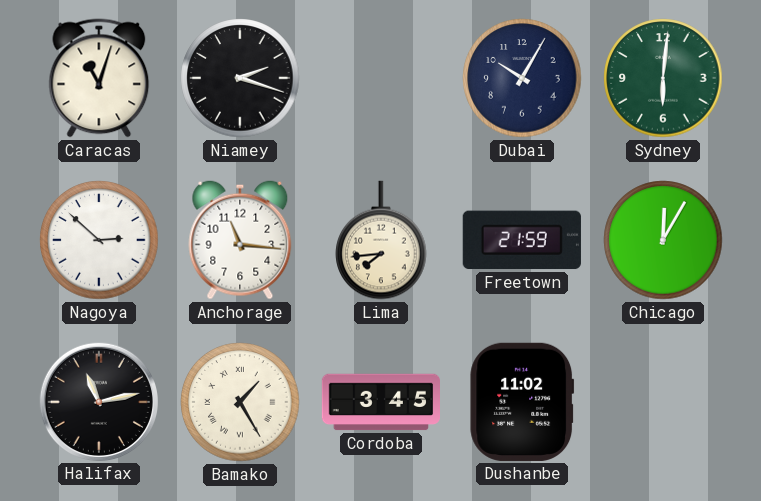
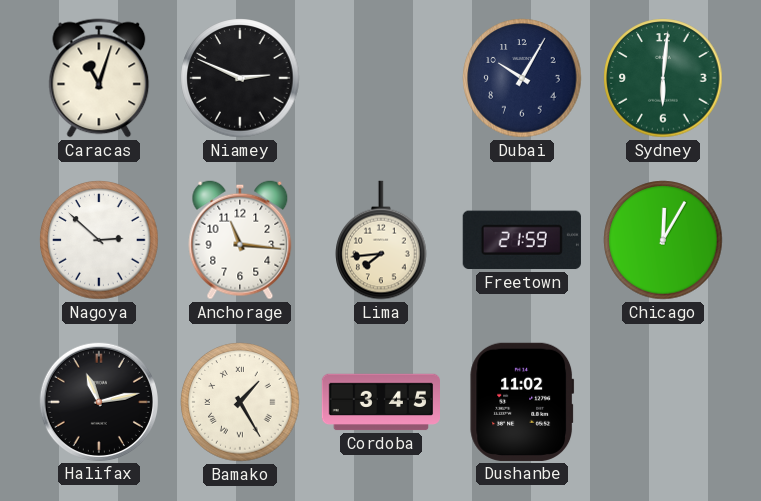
Niamey: 2:18 -> 2:49
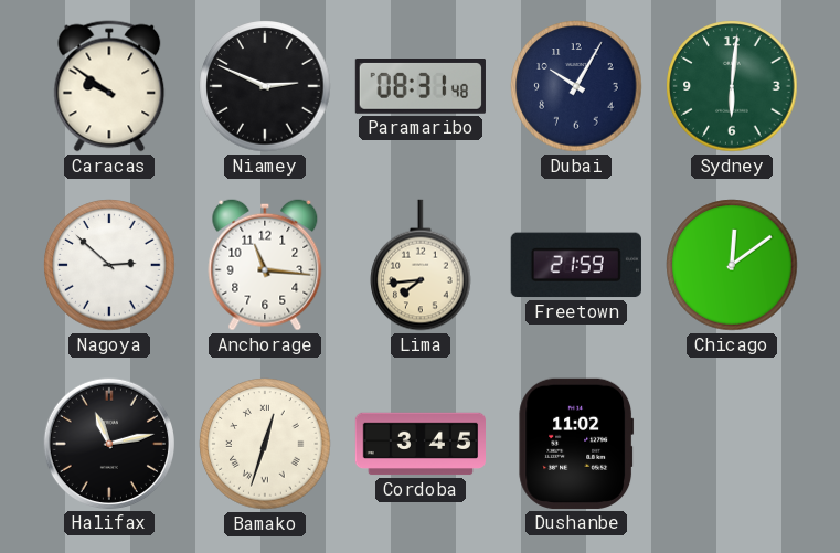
Caracas: 11:03 -> 9:51
Paramaribo: none -> 08:31
Chicago: 12:05 -> 12:09
Bamako: 1:25 -> 12:33
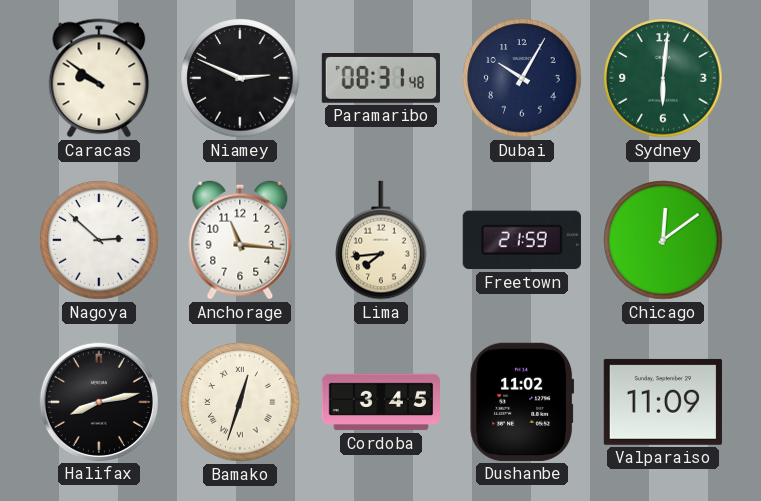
Halifax: 11:13 -> 8:13
Valparaiso: none -> 11:09
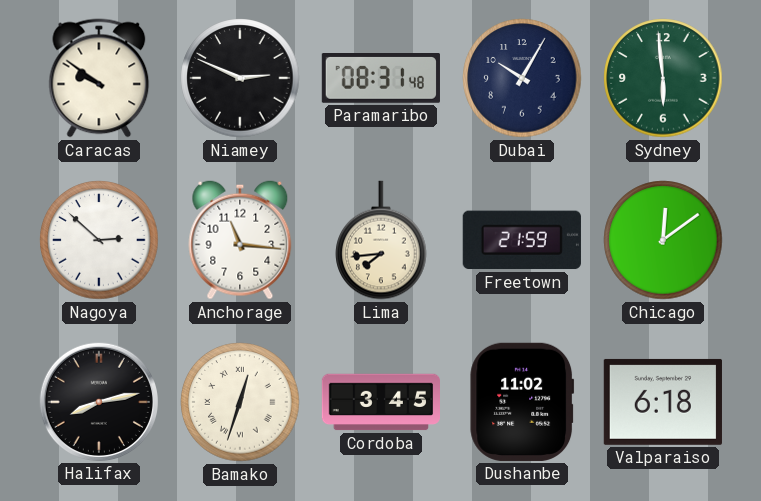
Sydney: 6:01 -> 5:59
Valparaiso: 11:09 -> 6:18
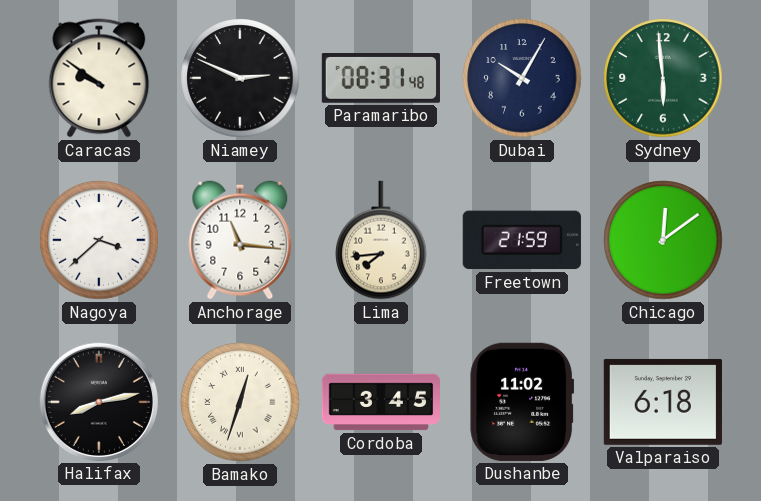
Nagoya: 2:52 -> 3:38
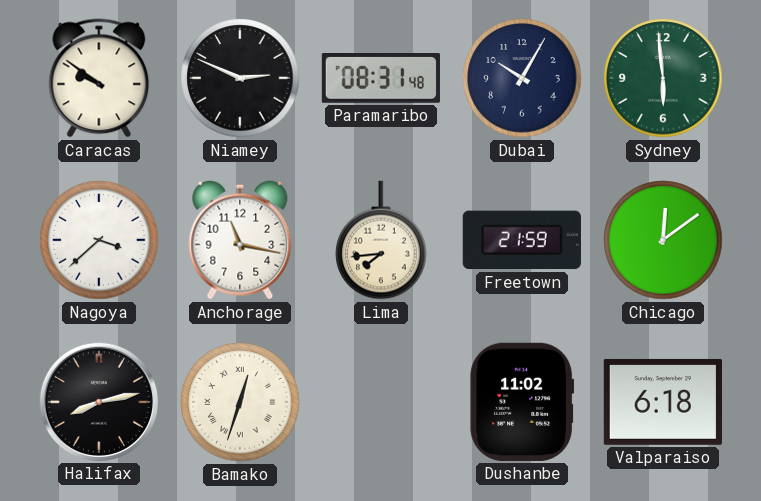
Anchorage: 11:16 -> 11:17
Cordoba: 3:45 -> none
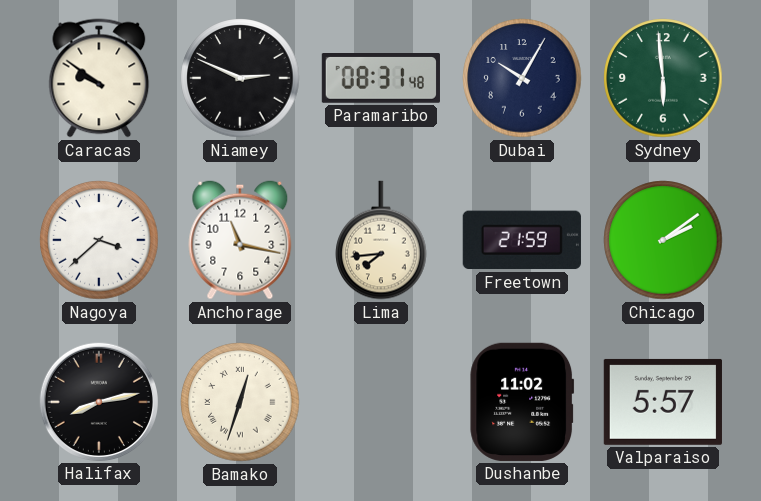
Chicago: 12:09 -> 2:09
Valparaiso: 6:18 -> 5:57
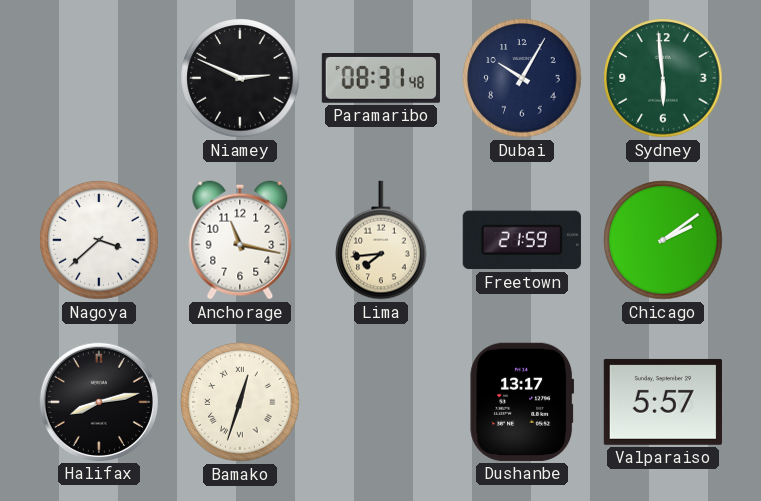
Caracas: 9:51 -> none
Dushanbe: 11:02 -> 13:17
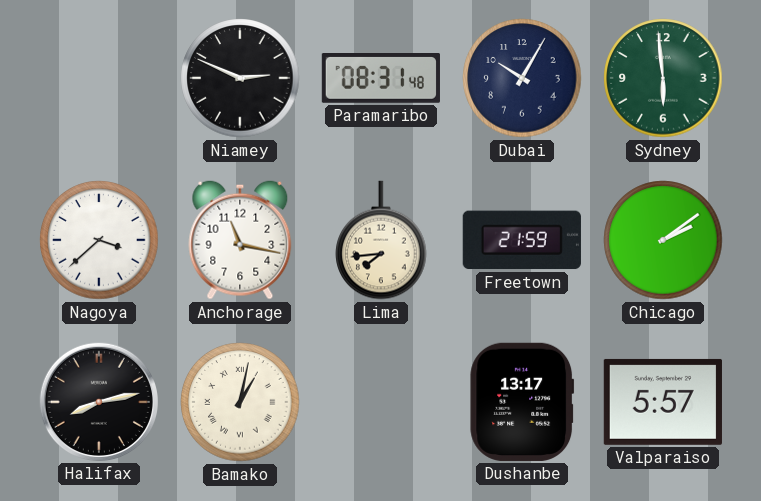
Bamako: 12:33 -> 1:02
